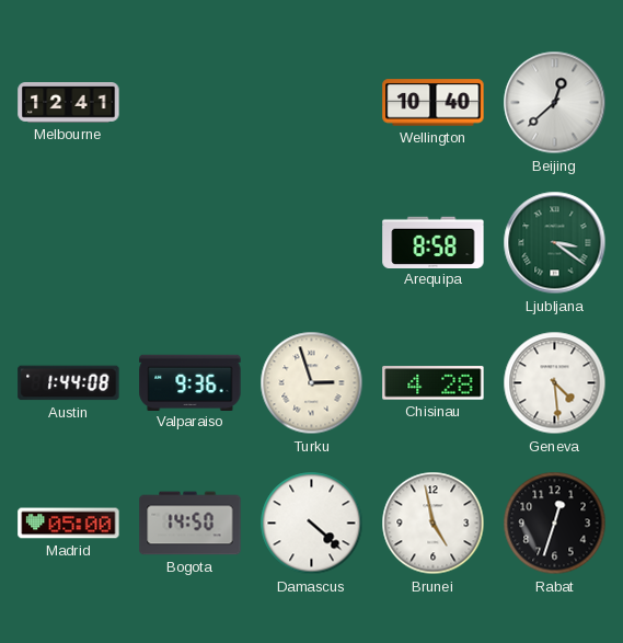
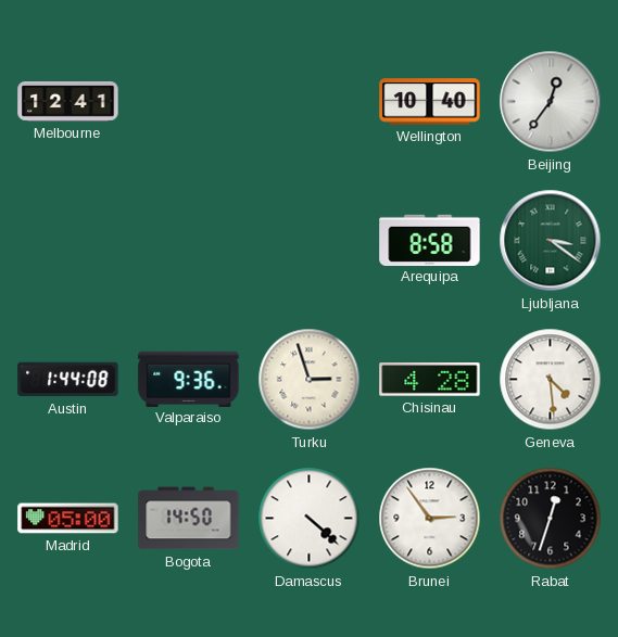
Beijing: 12:38 -> 12:36
Brunei: 4:58 -> 2:54
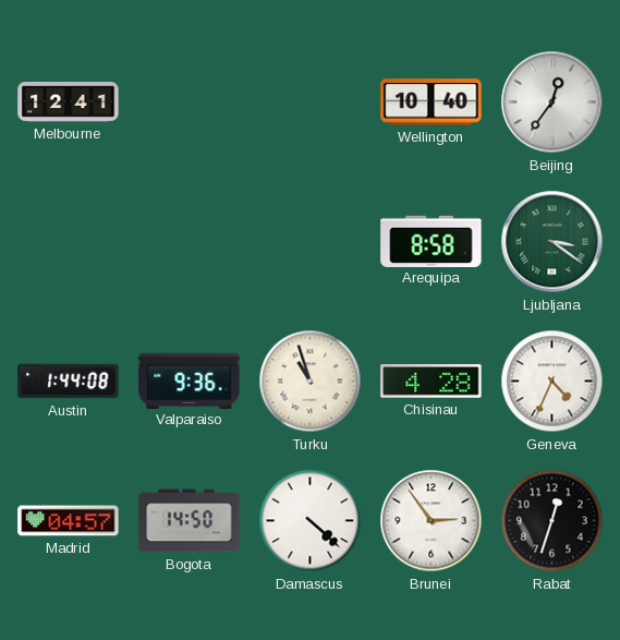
Turku: 2:57 -> 10:57
Geneva: 4:29 -> 4:34
Madrid: 05:00 -> 04:57
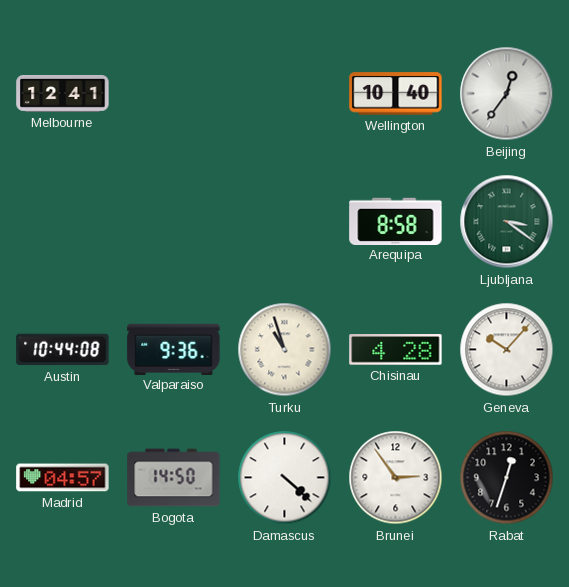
Austin: 1:44 -> 10:44
Geneva: 4:34 -> 10:07
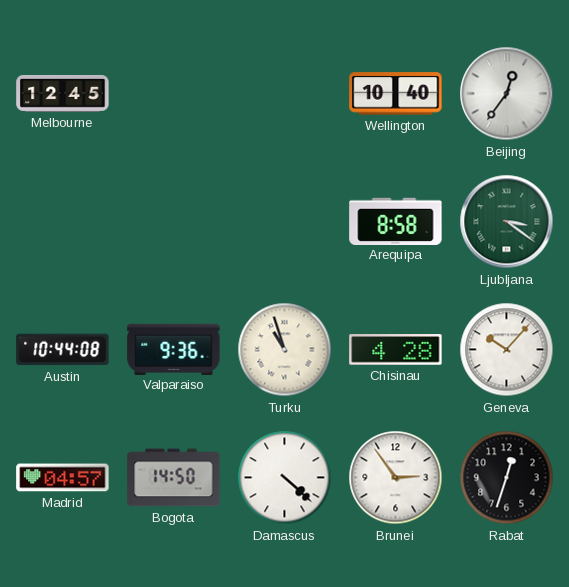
Melbourne: 12:41 -> 12:45
